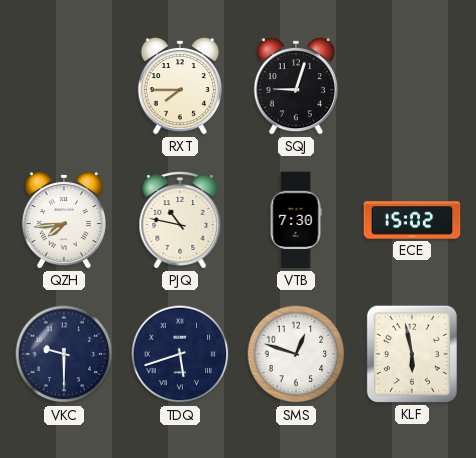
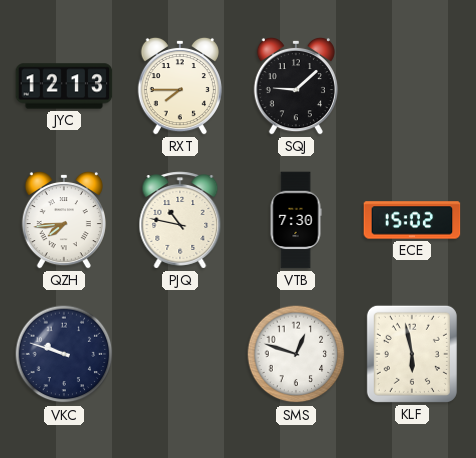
JYC: none -> 12:13
SQJ: 9:03 -> 9:08
VKC: 9:30 -> 9:48
TDQ: 5:42 -> none
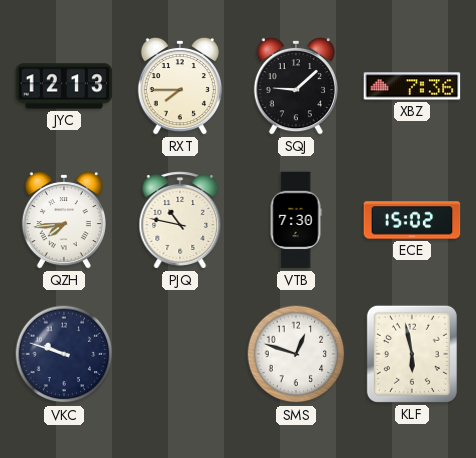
XBZ: none -> 7:36
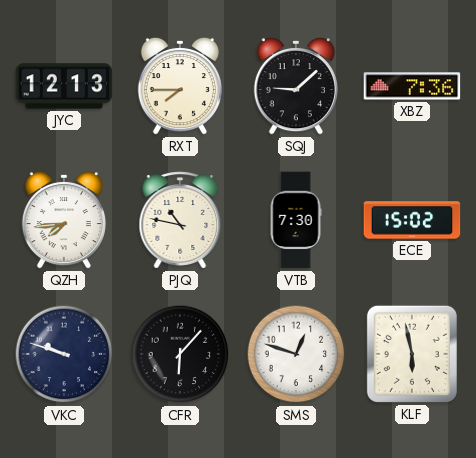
CFR: none -> 6:07
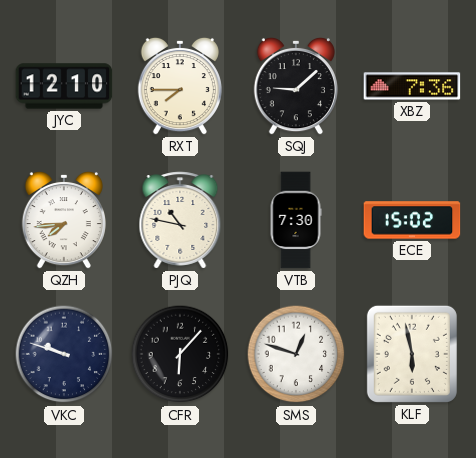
JYC: 12:13 -> 12:10
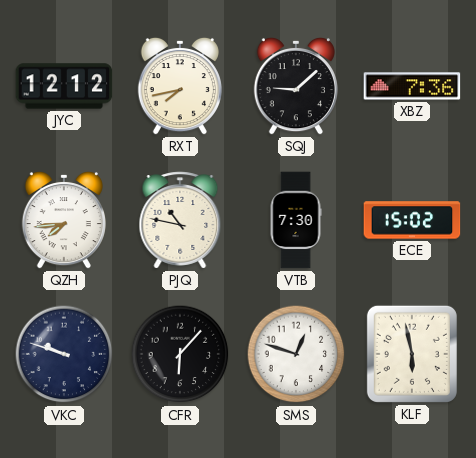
JYC: 12:10 -> 12:12
RXT: 7:45 -> 7:43
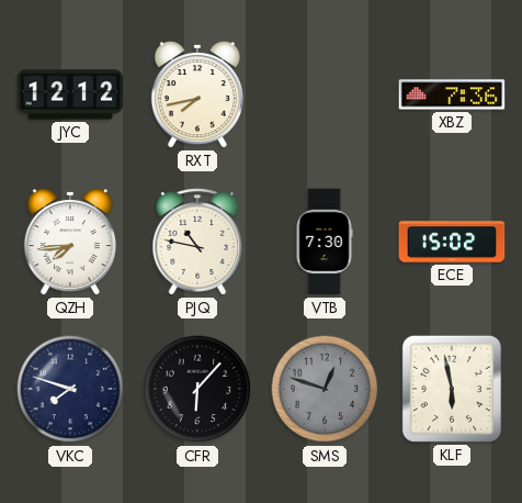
SQJ: 9:08 -> none
VKC: 9:48 -> 7:48
SMS dial: white -> grey
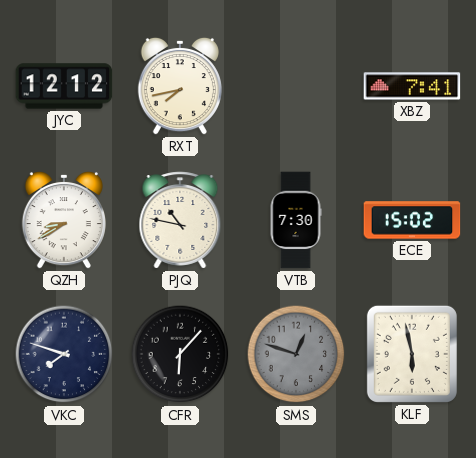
XBZ: 7:36 -> 7:41
QZH: 7:44 -> 8:40
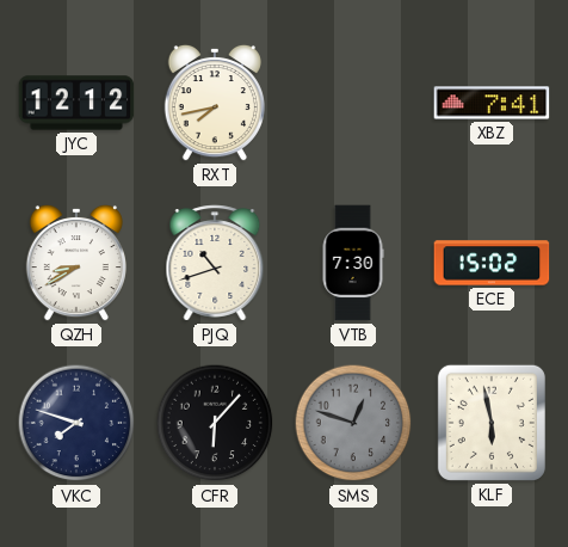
PJQ: 10:47 -> 10:42
